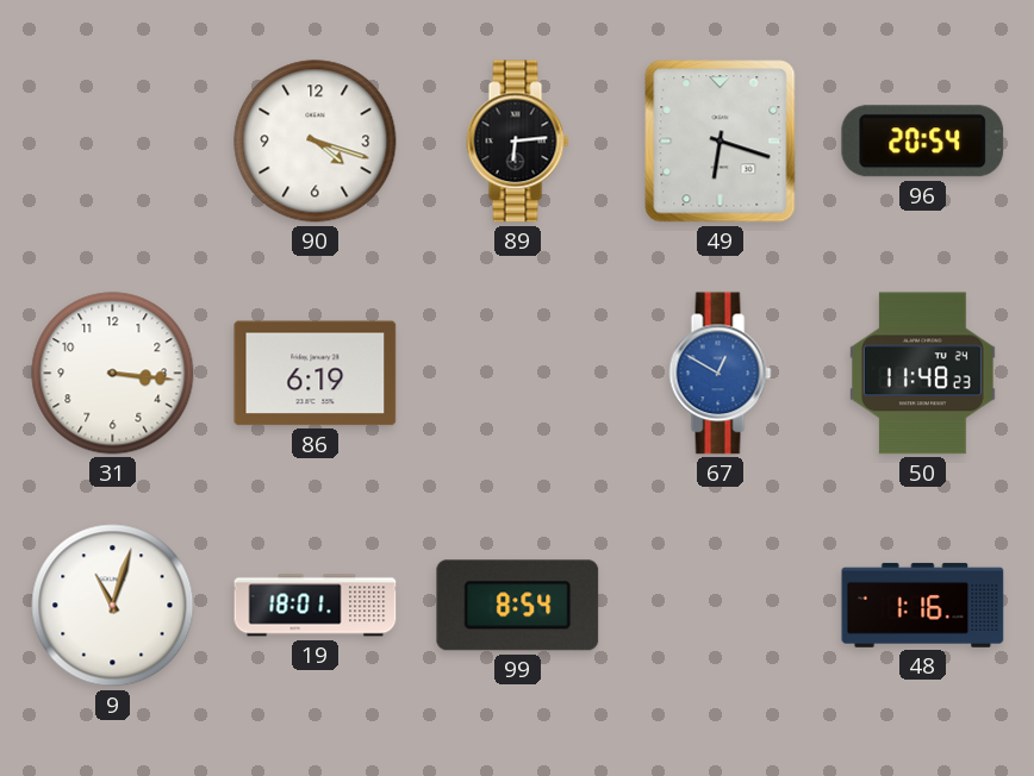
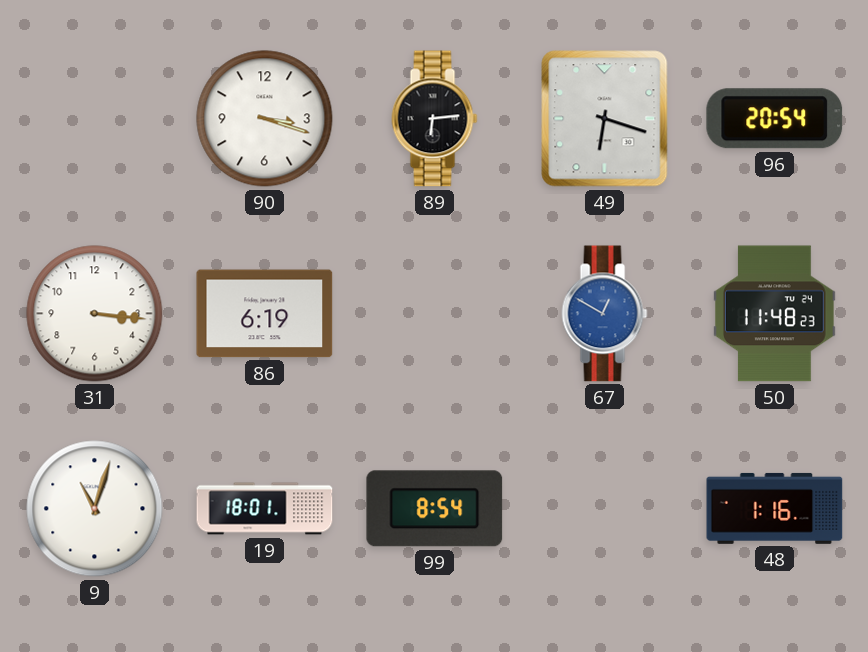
90: 4:18 -> 3:18
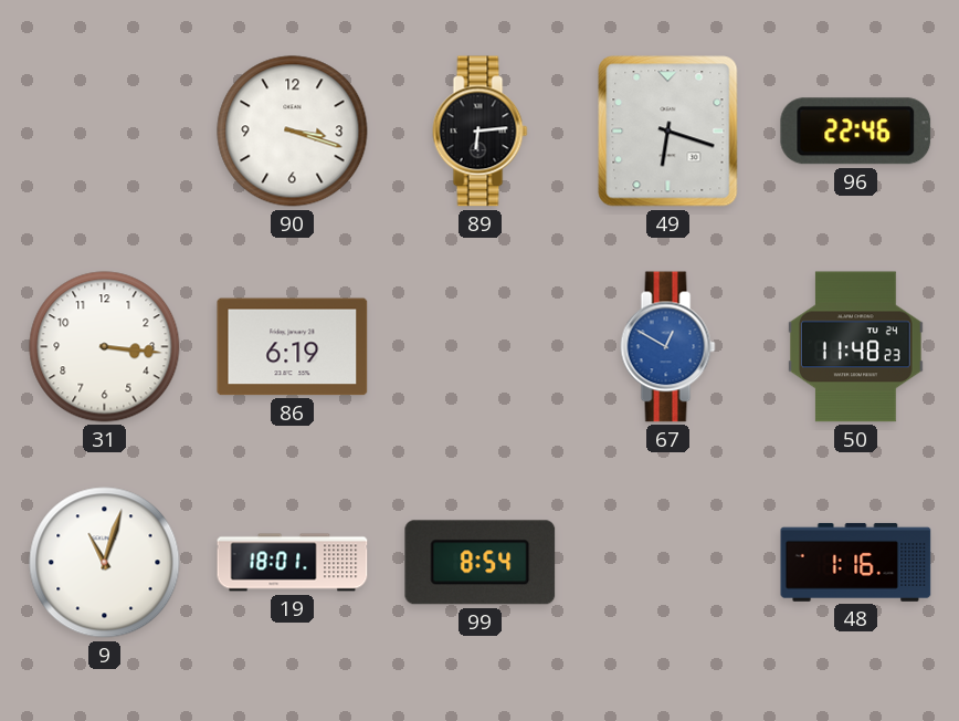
96: 20:54 -> 22:46
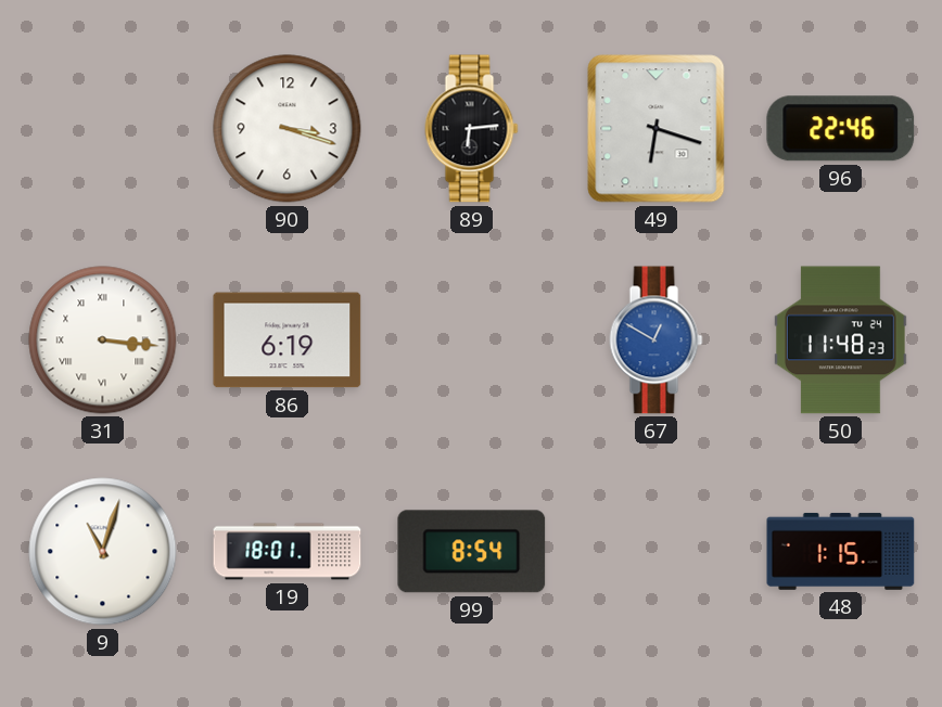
31 numerals: Arabic -> Roman
48: 1:16 -> 1:15
